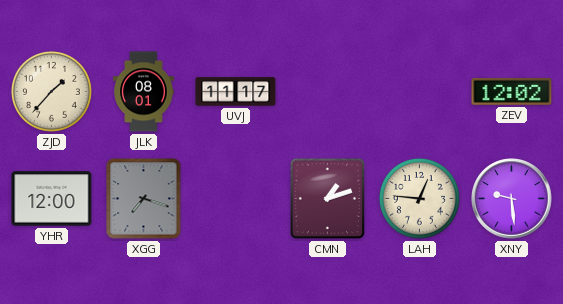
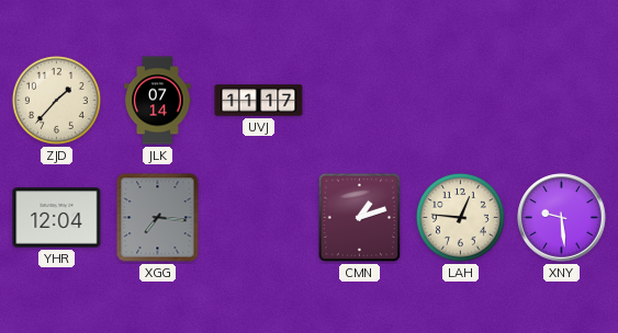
JLK: 08:01 -> 07:14
ZEV: 12:02 -> none
YHR: 12:00 -> 12:04
XGG: 7:18 -> 7:16
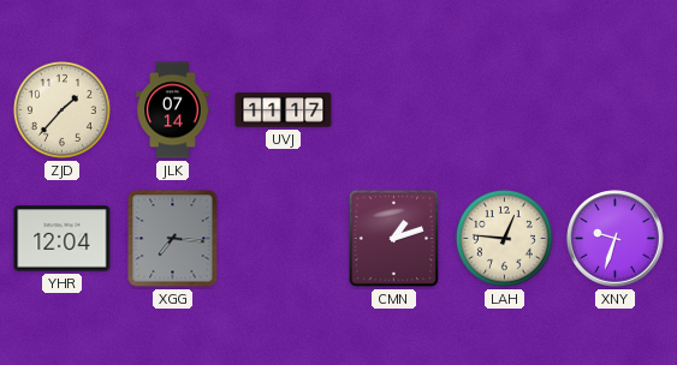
XNY: 9:29 -> 9:33
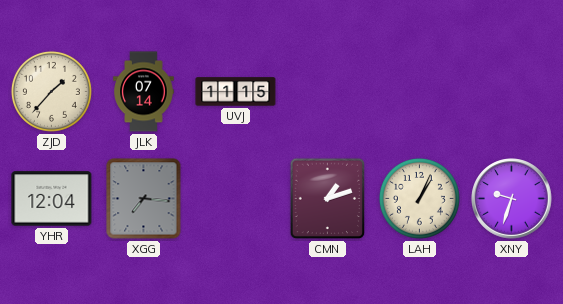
UVJ: 11:17 -> 11:15
LAH: 12:46 -> 1:04
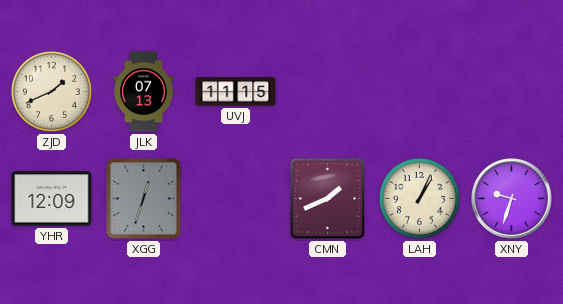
ZJD: 1:37 -> 1:41
JLK: 07:14 -> 07:13
YHR: 12:04 -> 12:09
XGG: 7:16 -> 12:33
CMN: 1:12 -> 1:41
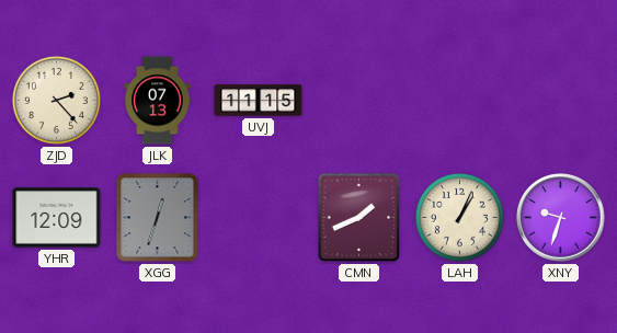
ZJD: 1:41 -> 2:23
